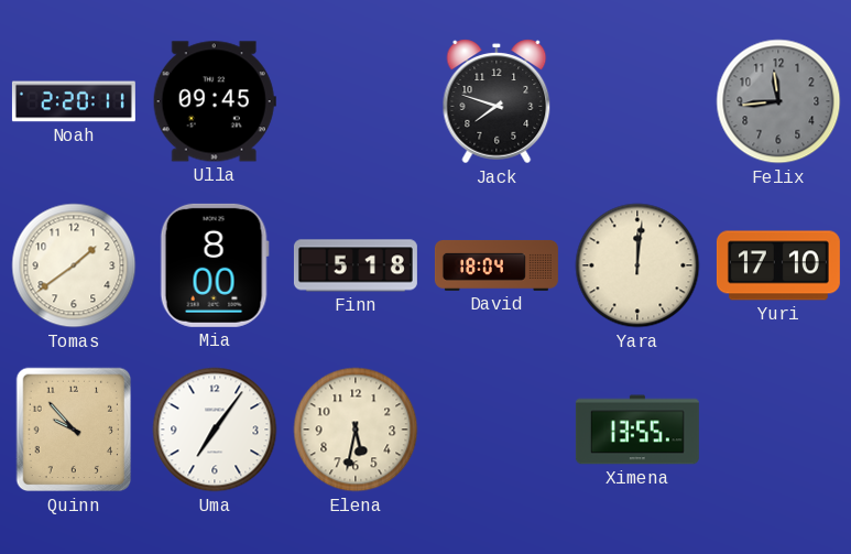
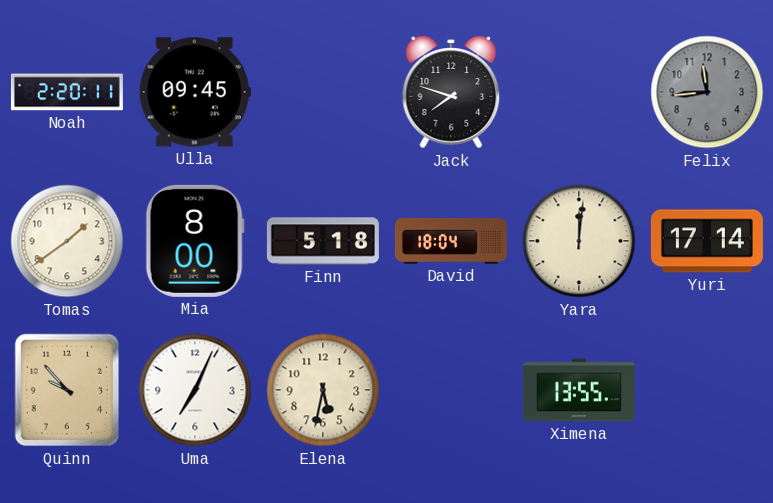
Yuri: 17:10 -> 17:14
Uma: 7:06 -> 7:04
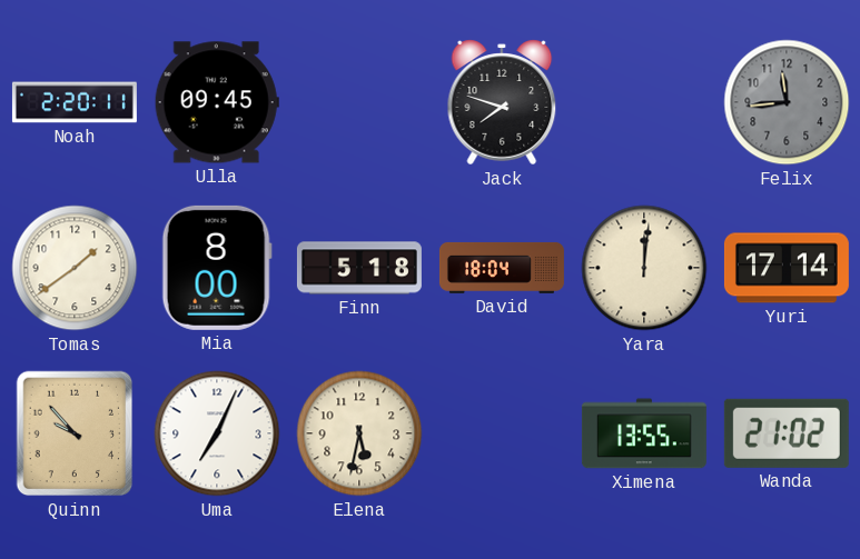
Wanda: none -> 21:02
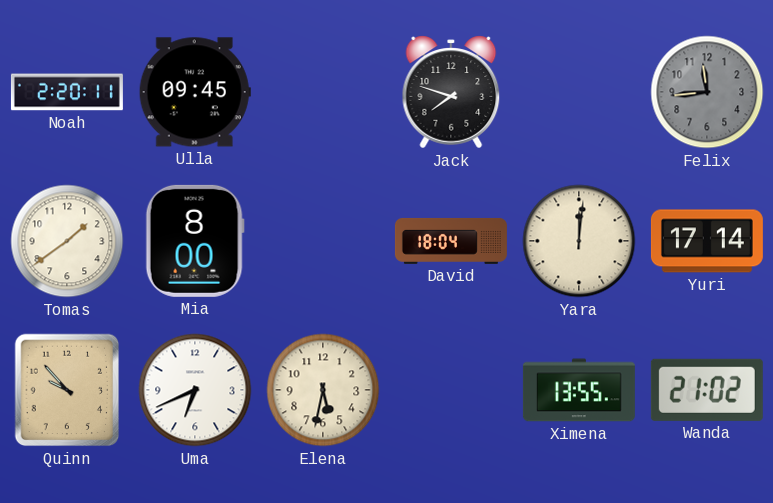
Finn: 5:18 -> none
Uma: 7:04 -> 6:41
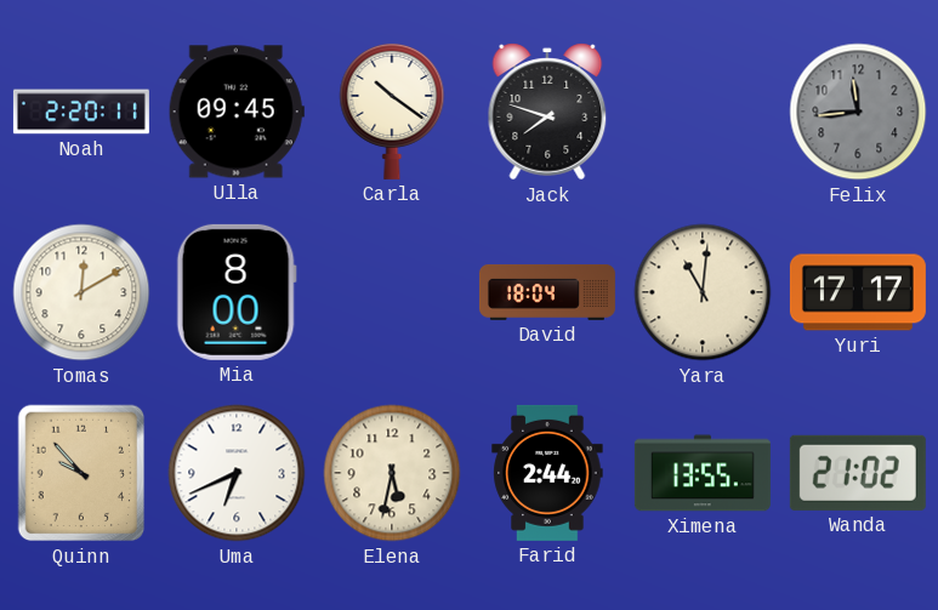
Carla: none -> 10:21
Tomas: 1:39 -> 12:10
Yara: 12:01 -> 11:01
Yuri: 17:14 -> 17:17
Farid: none -> 2:44
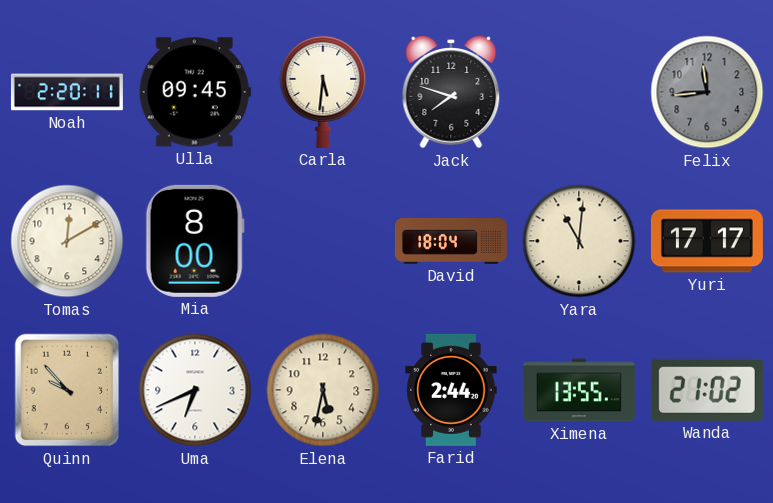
Carla: 10:21 -> 5:31
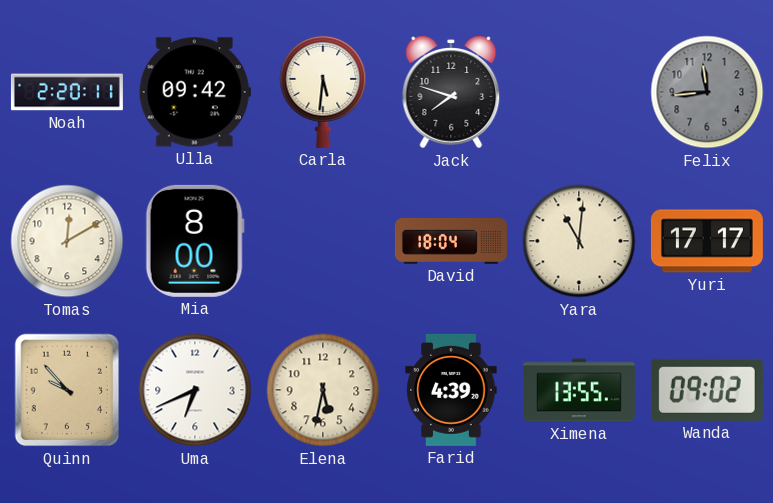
Ulla: 09:45 -> 09:42
Farid: 2:44 -> 4:39
Wanda: 21:02 -> 09:02
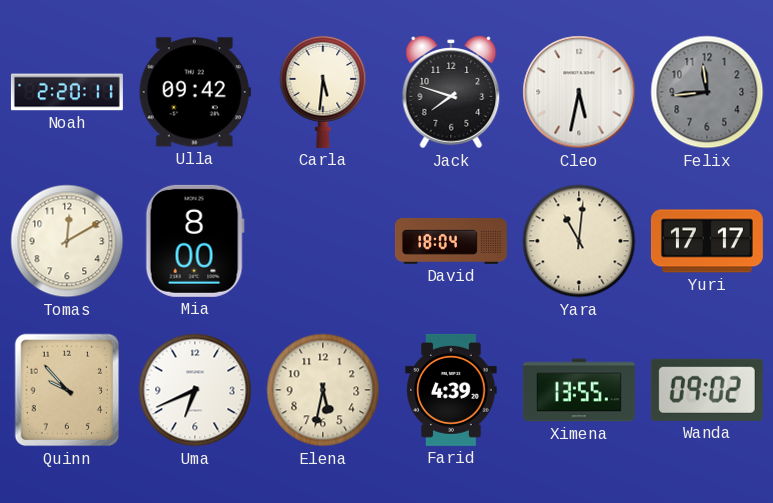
Cleo: none -> 5:32
